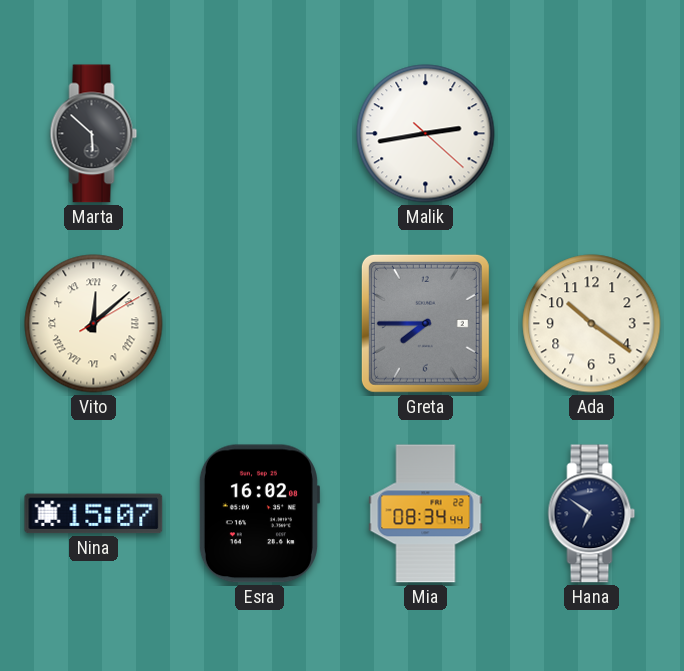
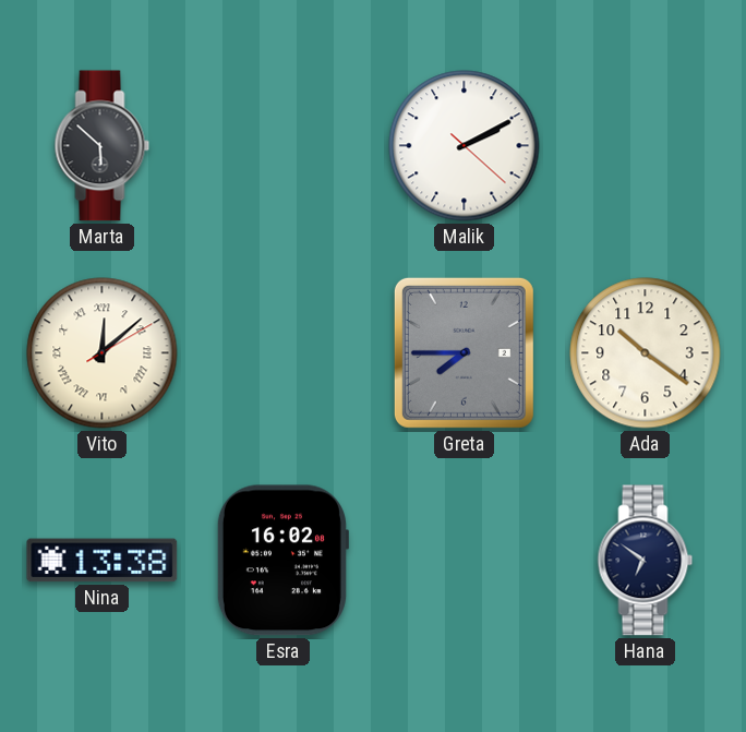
Malik: 2:43 -> 2:10
Nina: 15:07 -> 13:38
Mia: 08:34 -> none
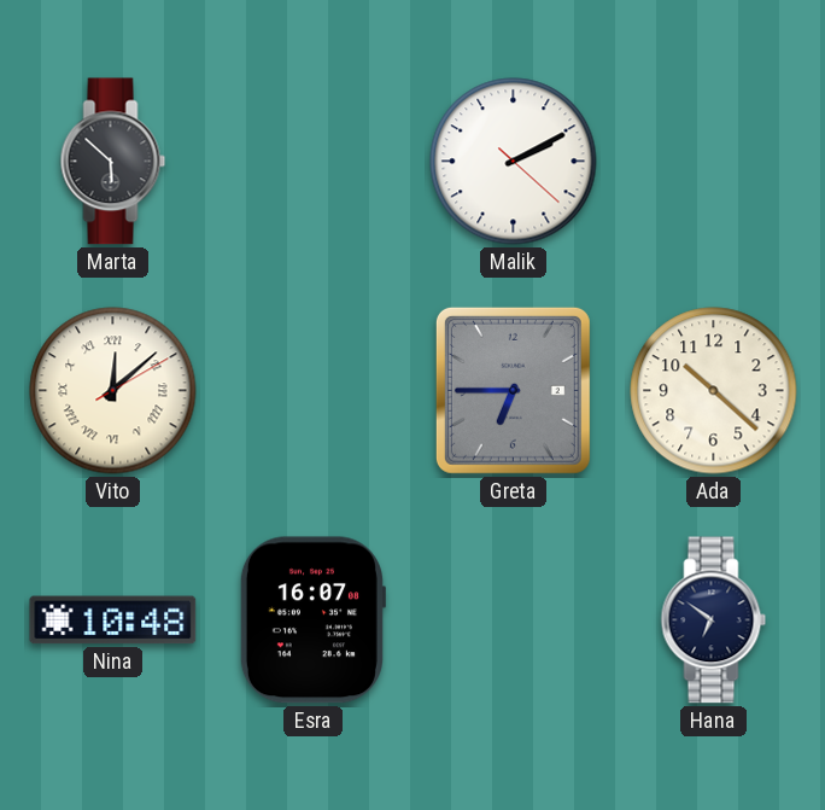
Greta: 7:45 -> 6:45
Ada: 10:21 -> 10:22
Nina: 13:38 -> 10:48
Esra: 16:02 -> 16:07
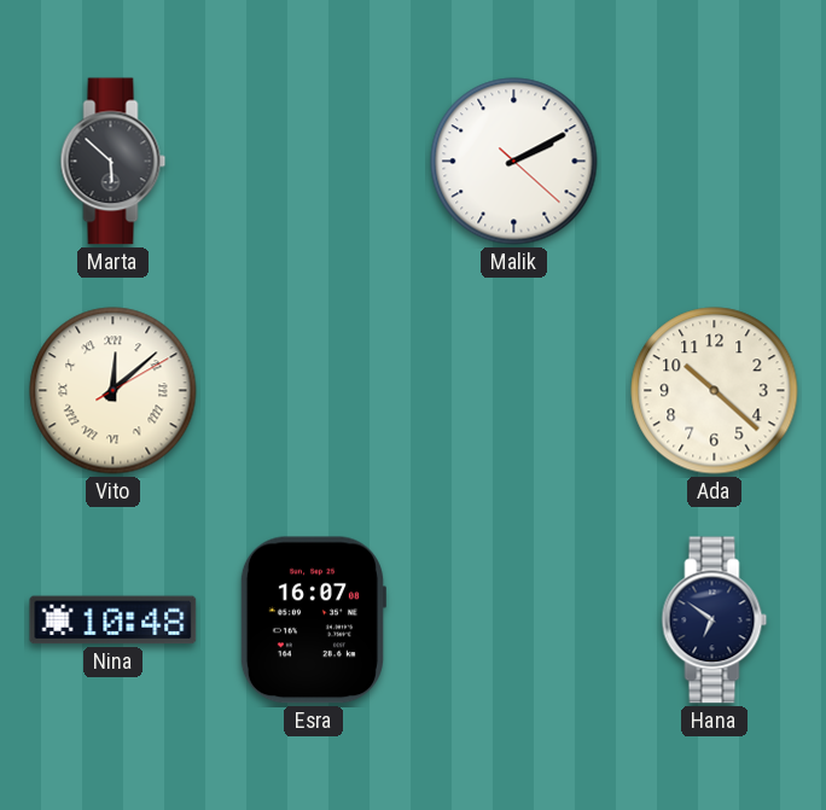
Greta: 6:45 -> none
